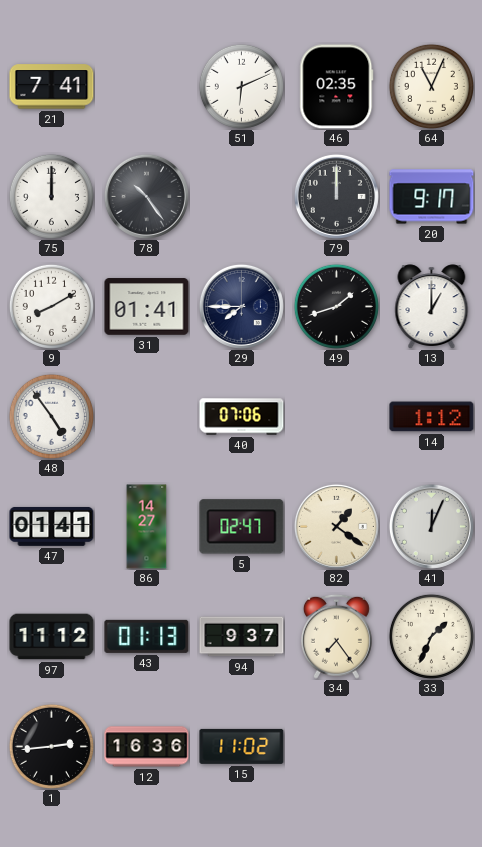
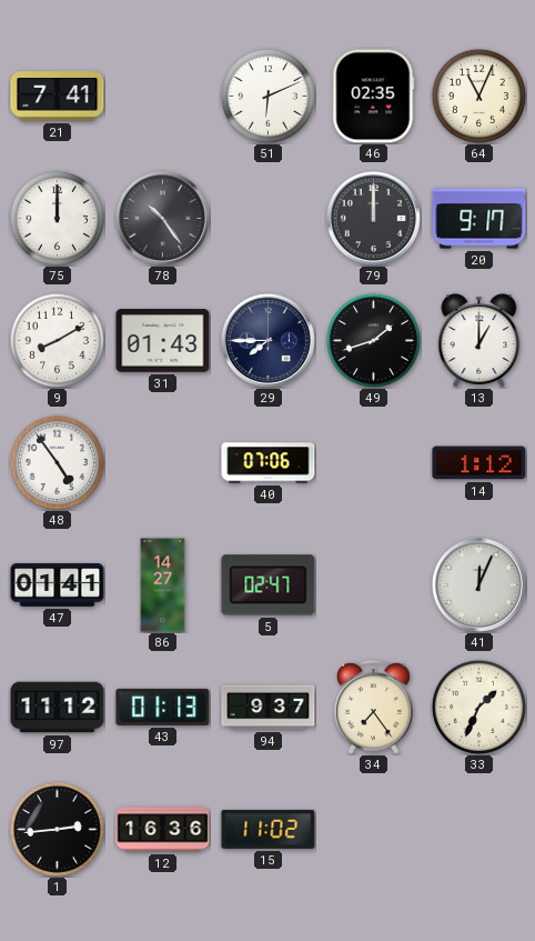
31: 01:41 -> 01:43
82: 1:21 -> none
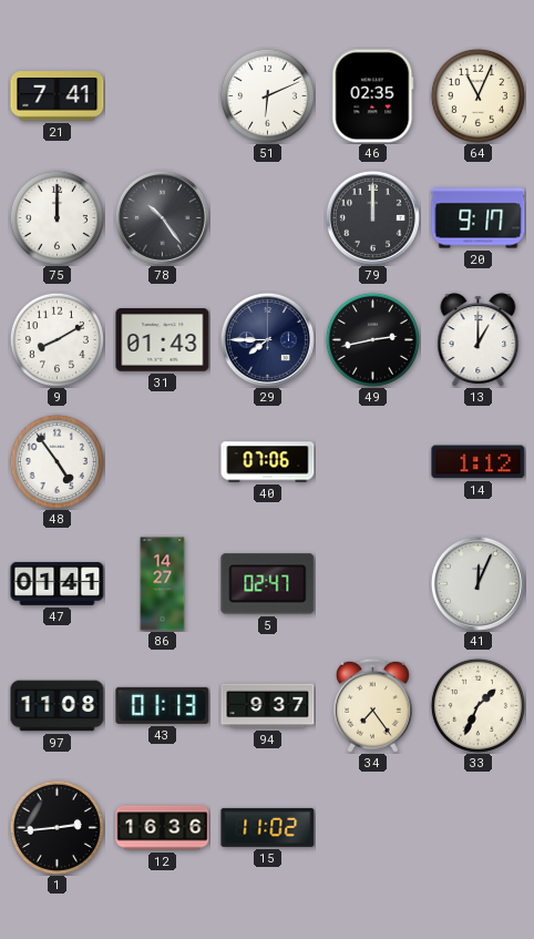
49: 1:42 -> 2:43
97: 11:12 -> 11:08
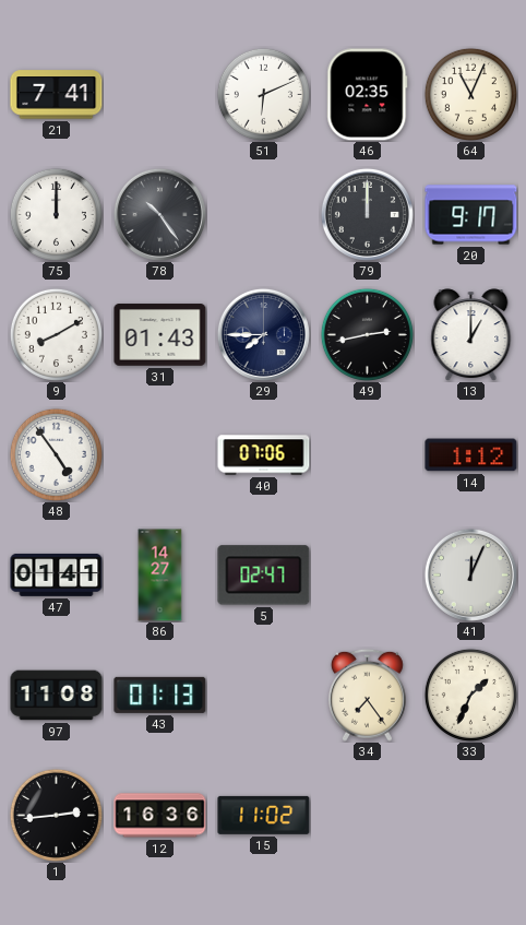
94: 9:37 -> none
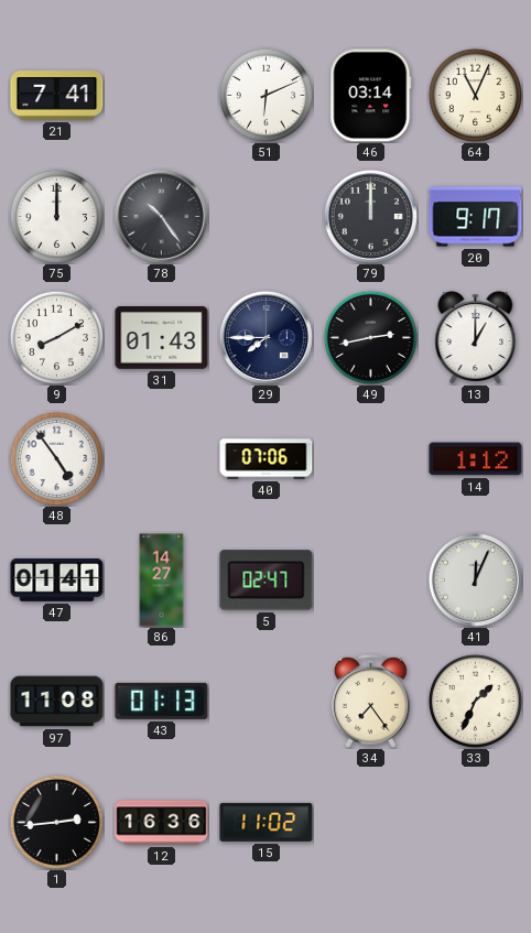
46: 02:35 -> 03:14
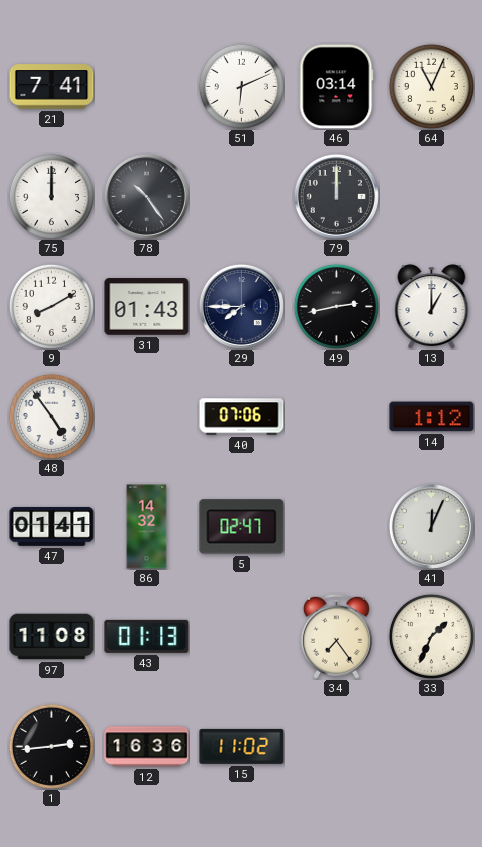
20: 9:17 -> none
86: 14:27 -> 14:32
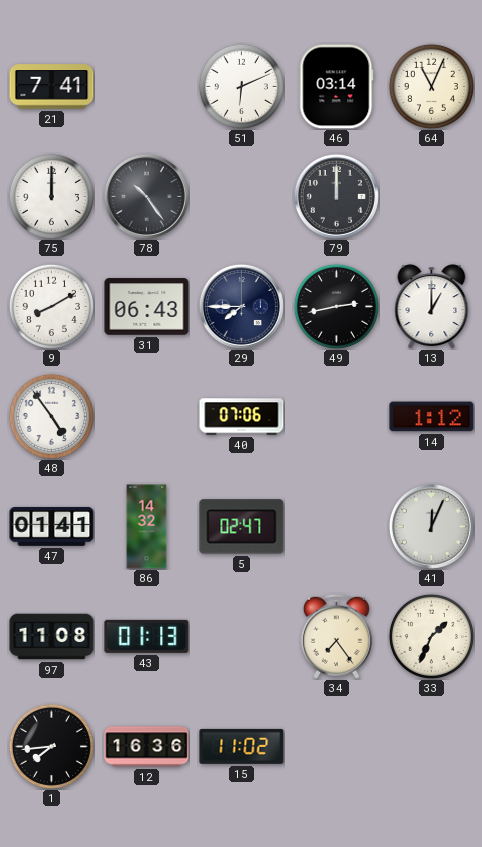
31: 01:43 -> 06:43
1: 2:44 -> 7:44
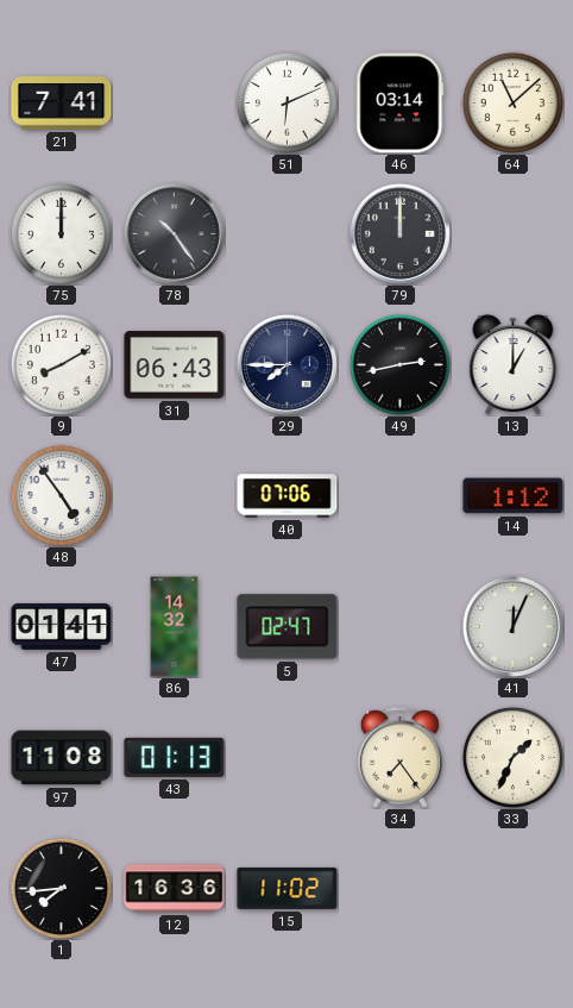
64: 11:04 -> 11:08
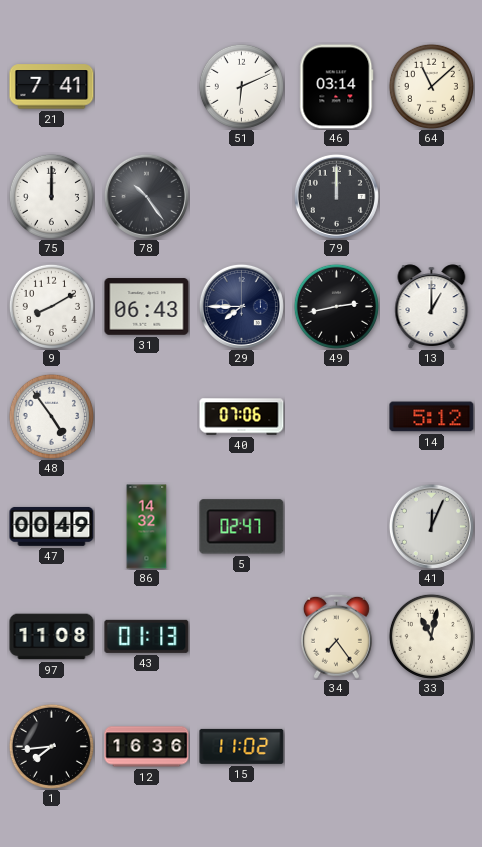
14: 1:12 -> 5:12
47: 01:41 -> 00:49
33: 1:34 -> 11:02
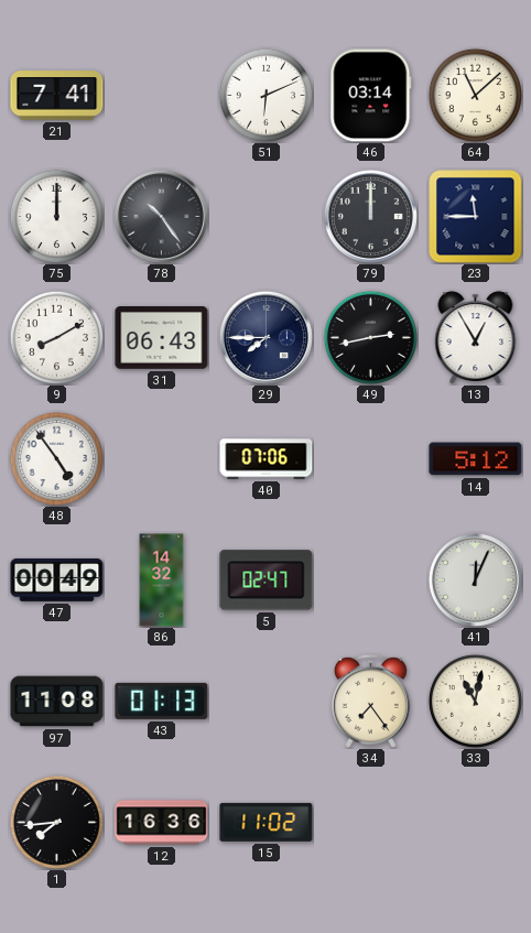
23: none -> 11:45
13: 1:00 -> 12:55
